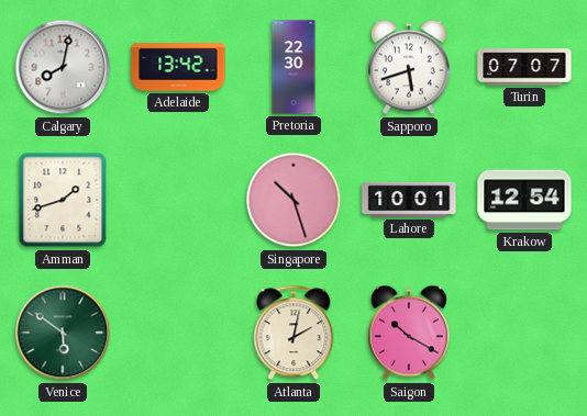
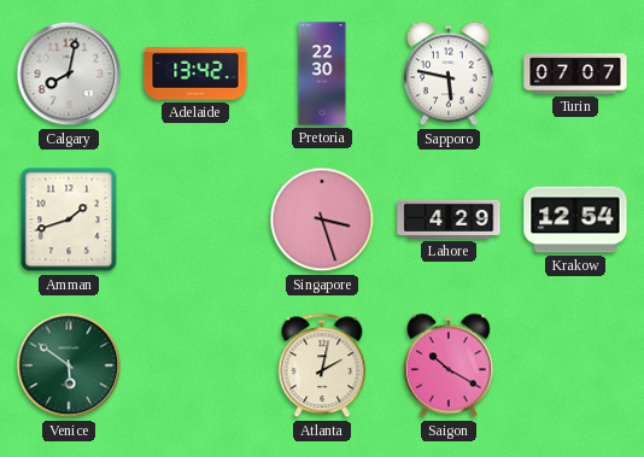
Sapporo: 5:42 -> 5:47
Singapore: 10:27 -> 3:27
Lahore: 10:01 -> 4:29
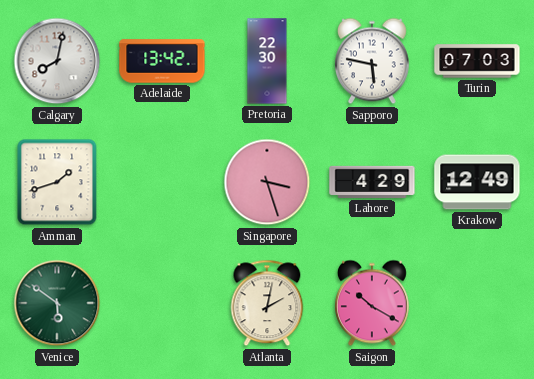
Turin: 07:07 -> 07:03
Krakow: 12:54 -> 12:49
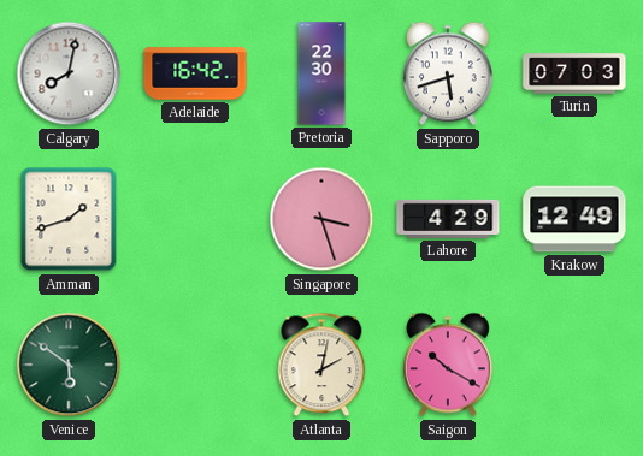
Adelaide: 13:42 -> 16:42
Sapporo: 5:47 -> 5:42
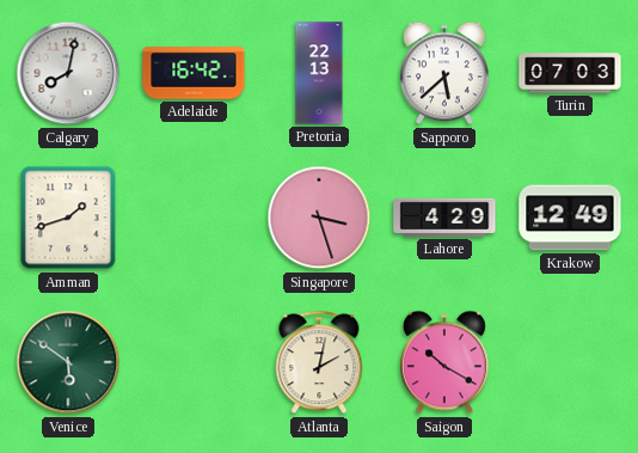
Pretoria: 22:30 -> 22:13
Sapporo: 5:42 -> 5:38
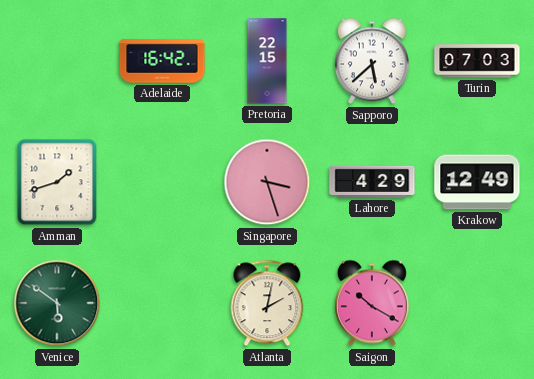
Calgary: 8:02 -> none
Pretoria: 22:13 -> 22:15
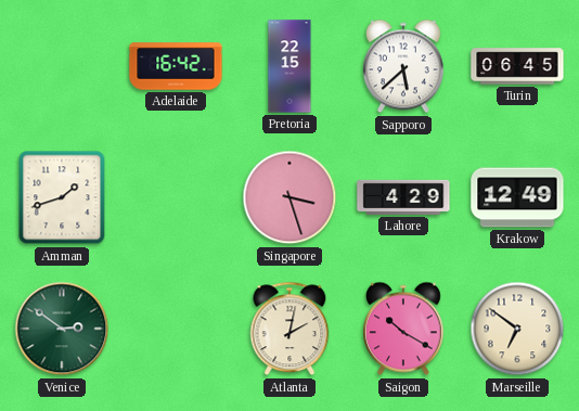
Turin: 07:03 -> 06:45
Venice: 5:51 -> 2:51
Marseille: none -> 6:51
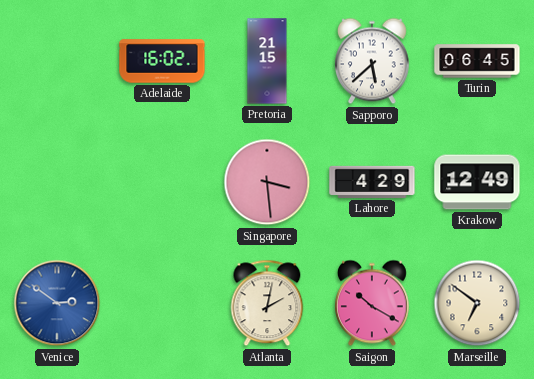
Adelaide: 16:42 -> 16:02
Pretoria: 22:15 -> 21:15
Amman: 1:42 -> none
Singapore: 3:27 -> 3:29
Venice dial: green -> blue
